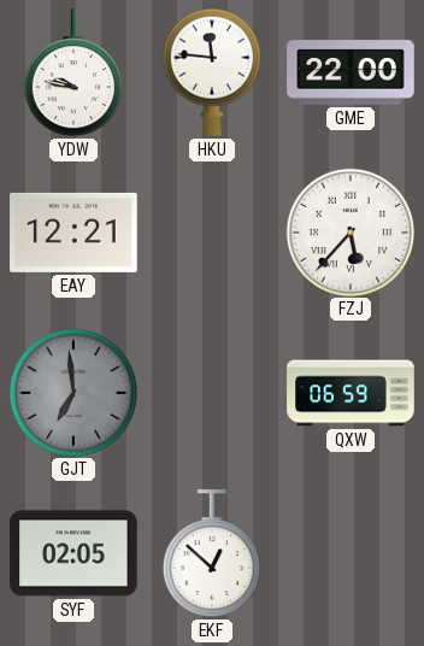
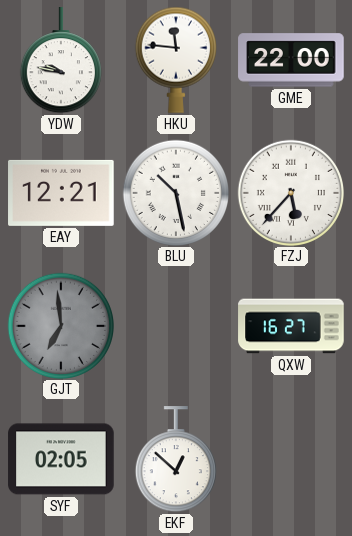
BLU: none -> 10:28
QXW: 06:59 -> 16:27
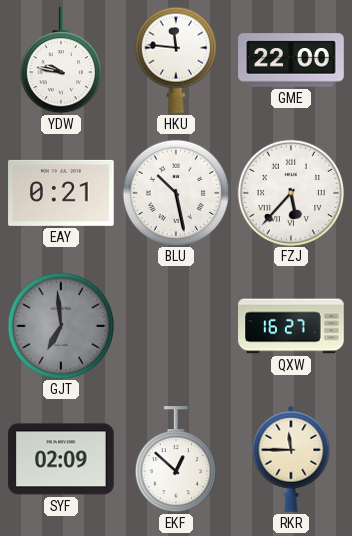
EAY: 12:21 -> 0:21
SYF: 02:05 -> 02:09
RKR: none -> 11:45
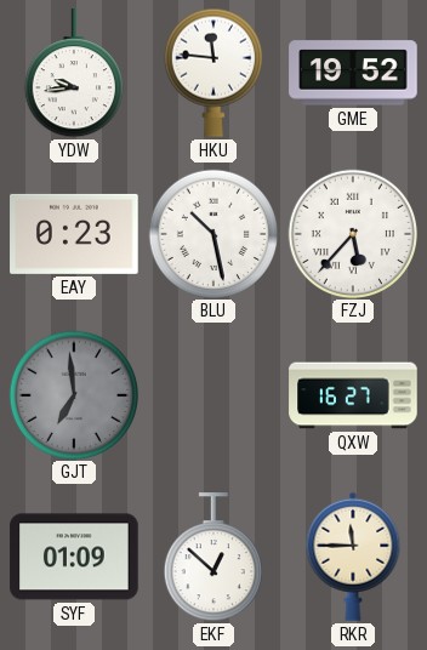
YDW: 9:47 -> 9:44
GME: 22:00 -> 19:52
EAY: 0:21 -> 0:23
SYF: 02:09 -> 01:09
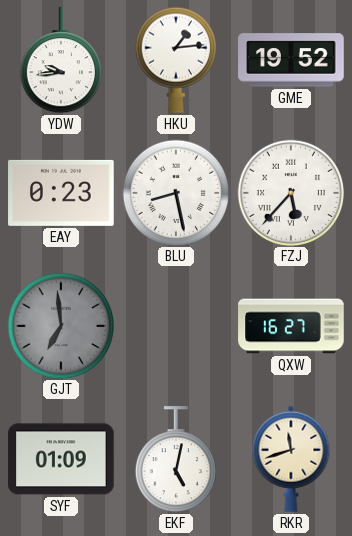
HKU: 11:46 -> 1:14
BLU: 10:28 -> 8:28
EKF: 12:52 -> 5:02
RKR: 11:45 -> 11:42
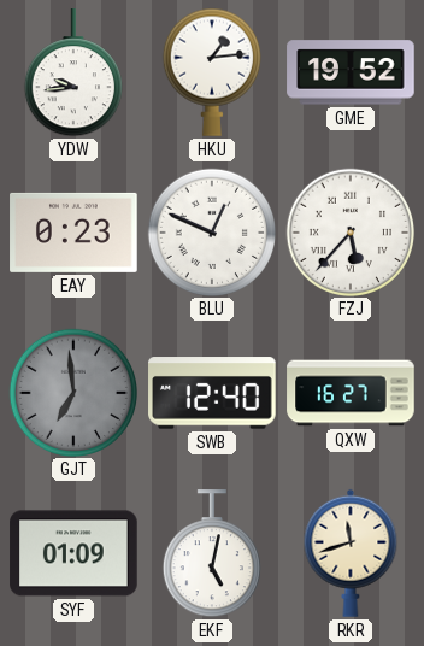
BLU: 8:28 -> 12:49
SWB: none -> 12:40
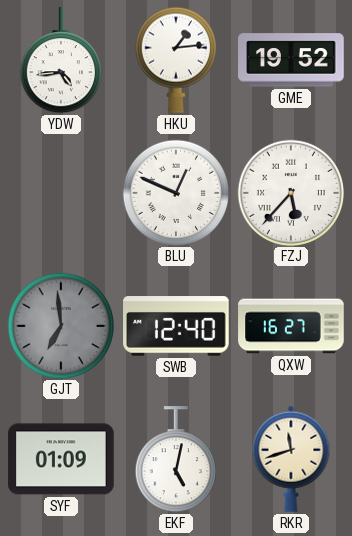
YDW: 9:44 -> 4:44
EAY: 0:23 -> none
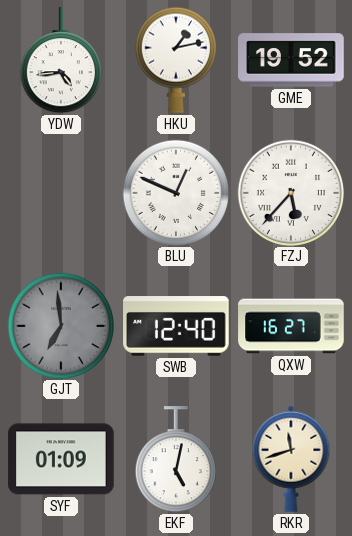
HKU: 1:14 -> 1:13
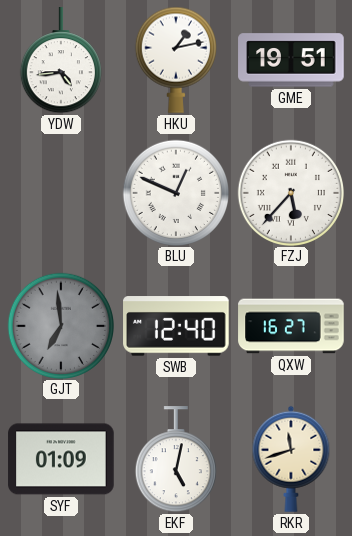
GME: 19:52 -> 19:51
